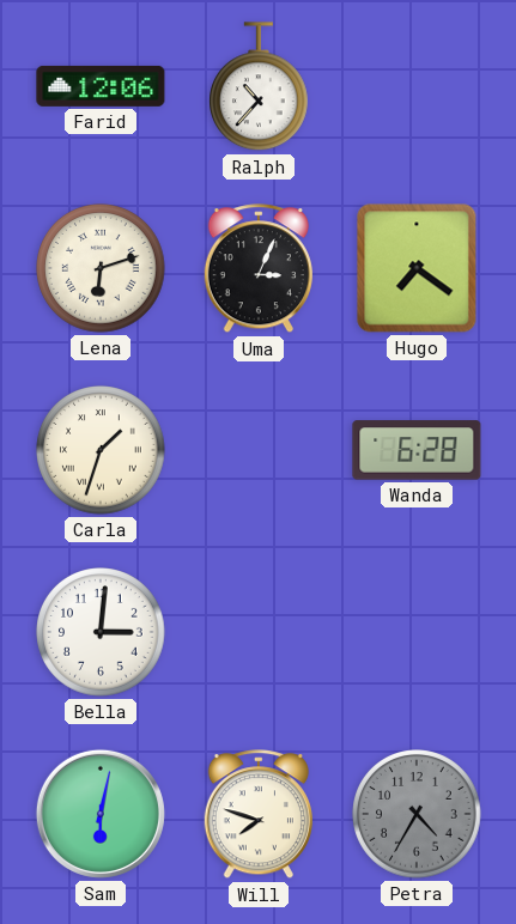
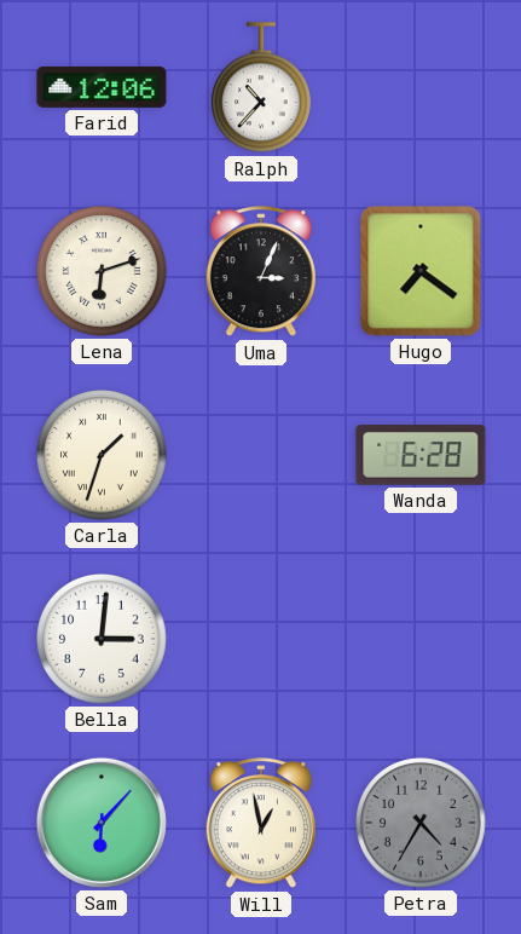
Sam: 6:02 -> 6:07
Will: 7:48 -> 12:58
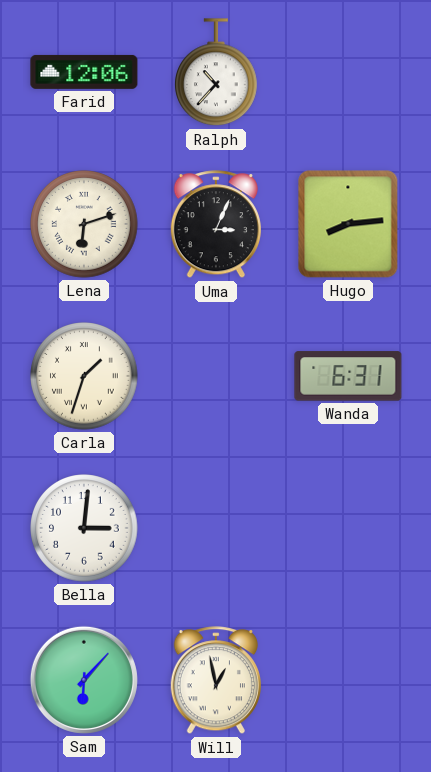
Hugo: 7:21 -> 8:14
Wanda: 6:28 -> 6:31
Petra: 4:35 -> none
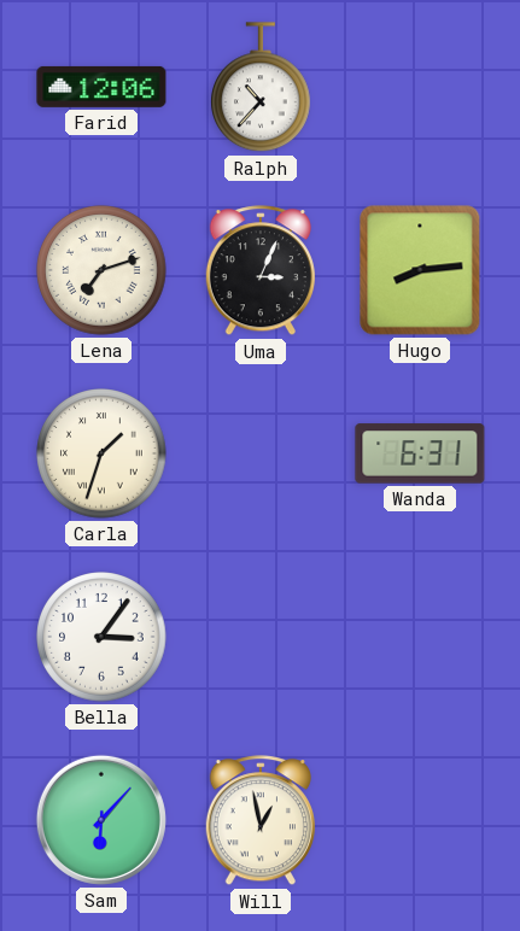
Lena: 6:12 -> 7:12
Bella: 3:01 -> 3:06
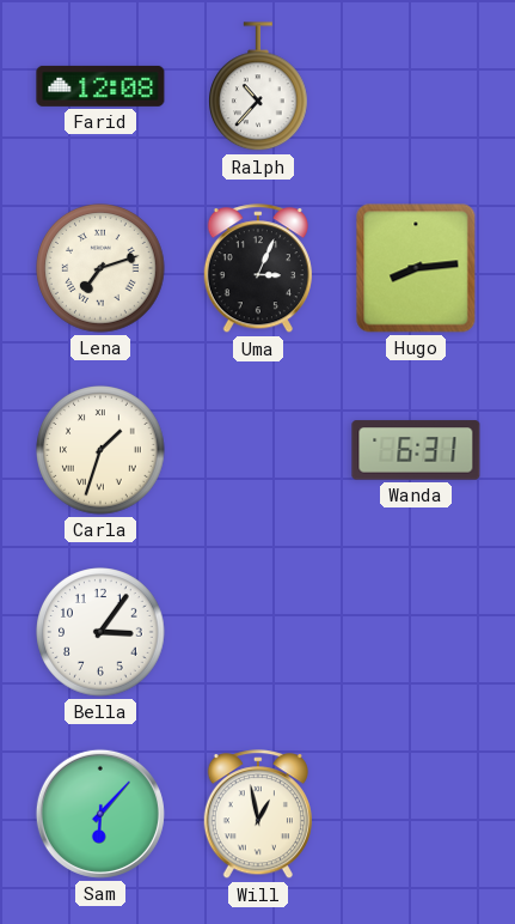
Farid: 12:06 -> 12:08
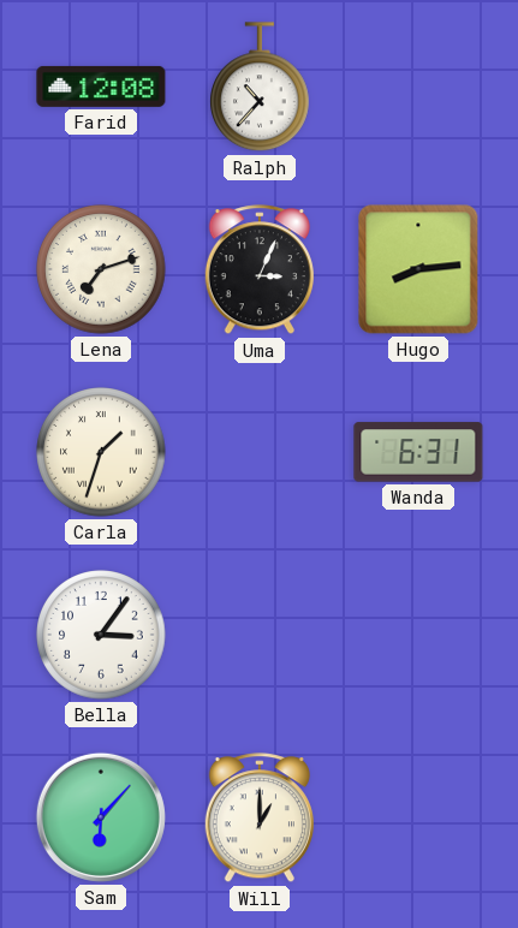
Will: 12:58 -> 1:00
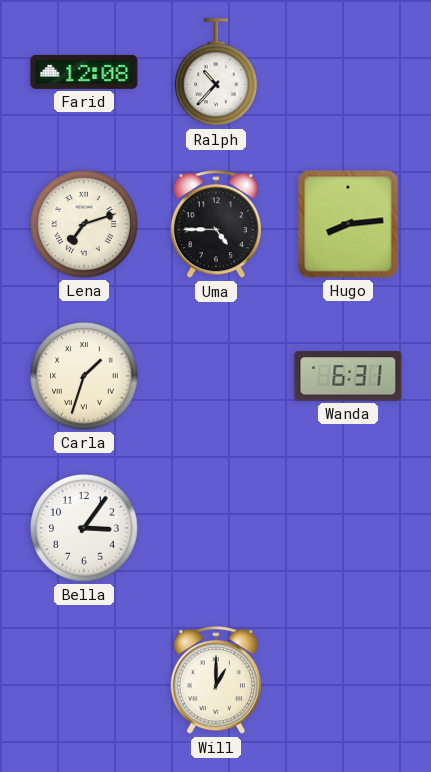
Uma: 3:04 -> 4:45
Sam: 6:07 -> none
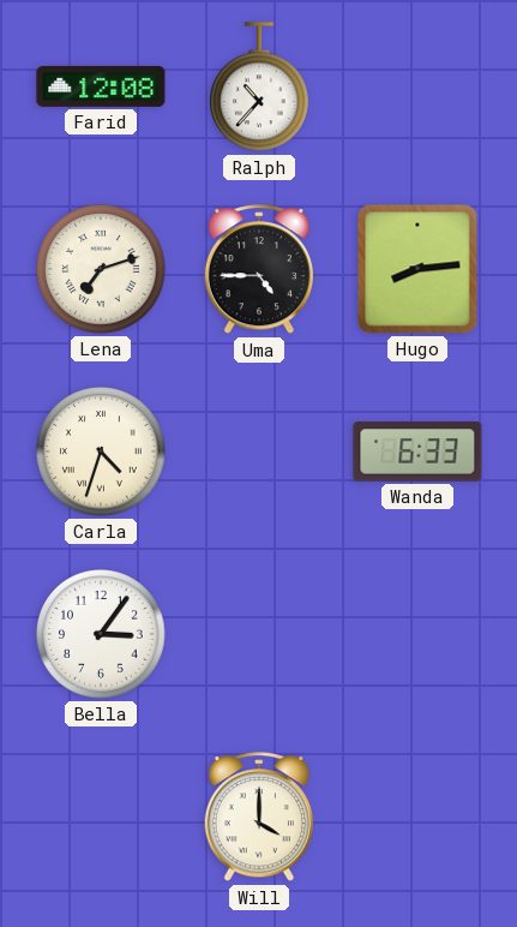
Carla: 1:33 -> 4:33
Wanda: 6:31 -> 6:33
Will: 1:00 -> 4:00
